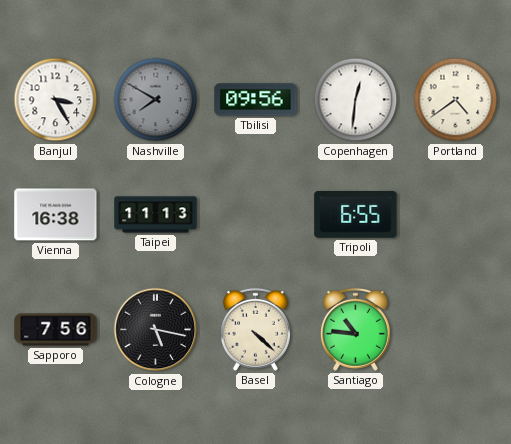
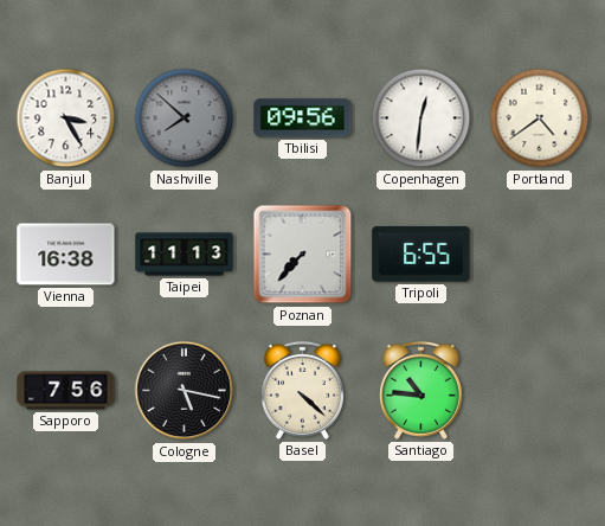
Nashville: 7:50 -> 7:52
Poznan: none -> 7:37
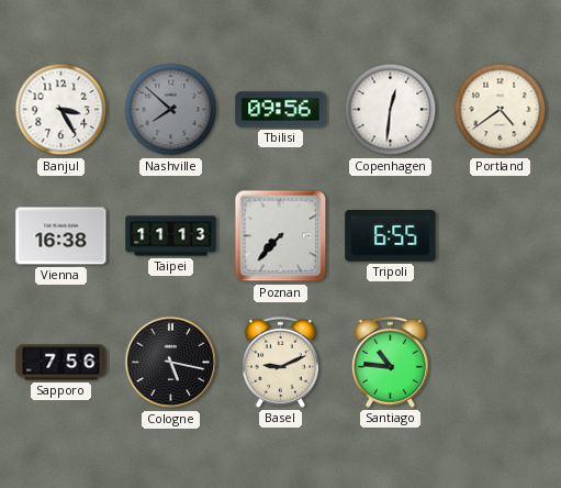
Basel: 4:22 -> 9:11
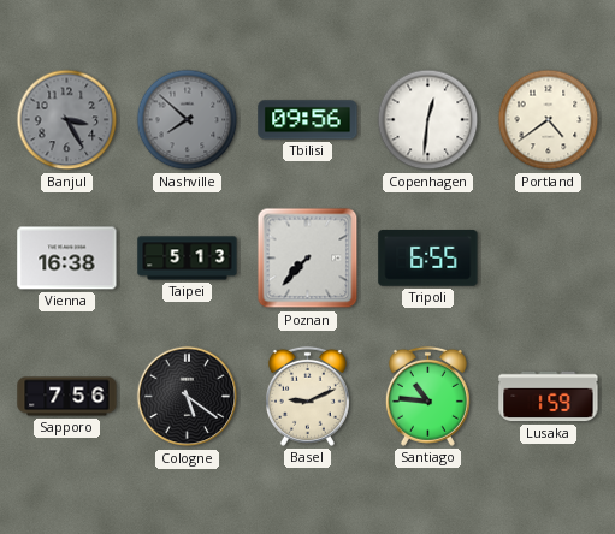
Banjul dial: white -> grey
Taipei: 11:13 -> 5:13
Cologne: 5:17 -> 5:21
Lusaka: none -> 1:59
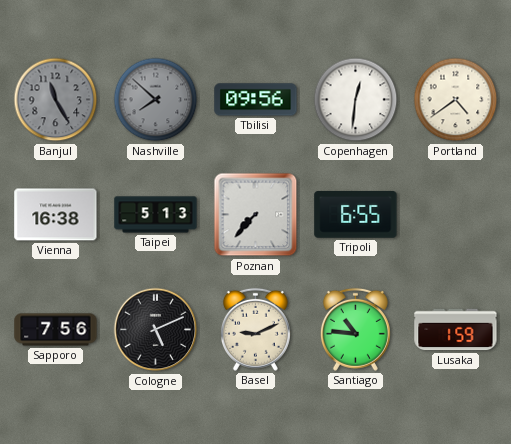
Banjul: 3:25 -> 11:25
Cologne: 5:21 -> 5:11
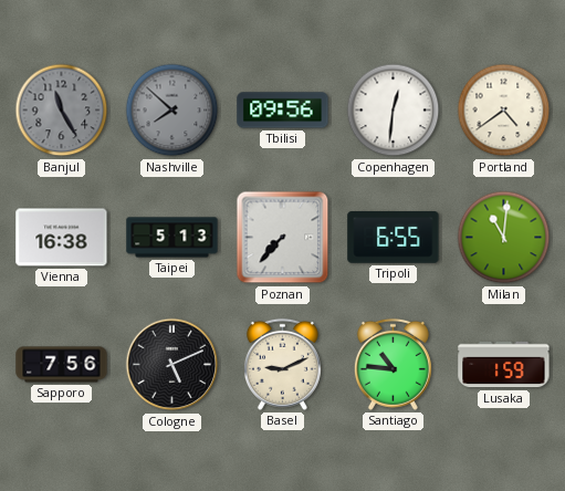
Milan: none -> 11:01
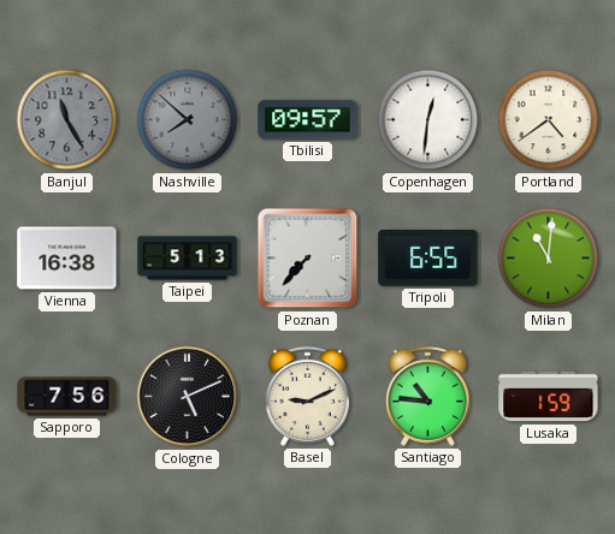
Tbilisi: 09:56 -> 09:57
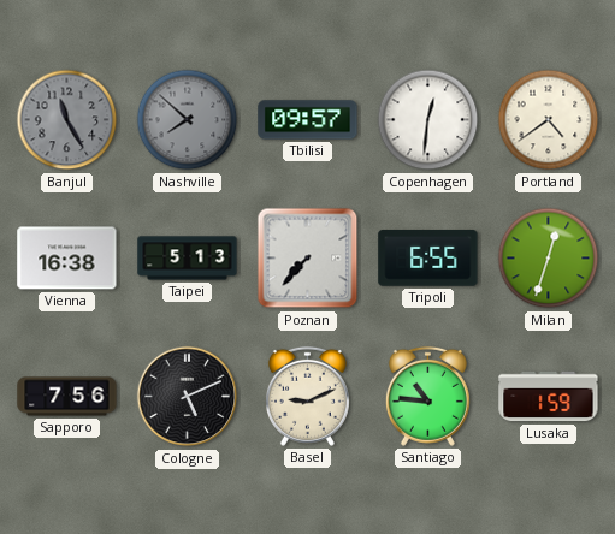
Milan: 11:01 -> 12:33
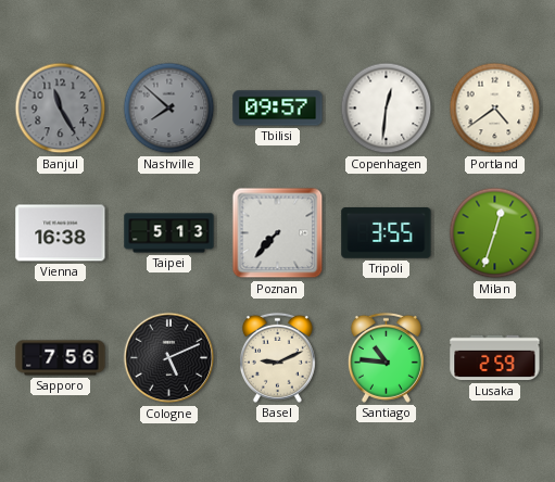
Tripoli: 6:55 -> 3:55
Lusaka: 1:59 -> 2:59
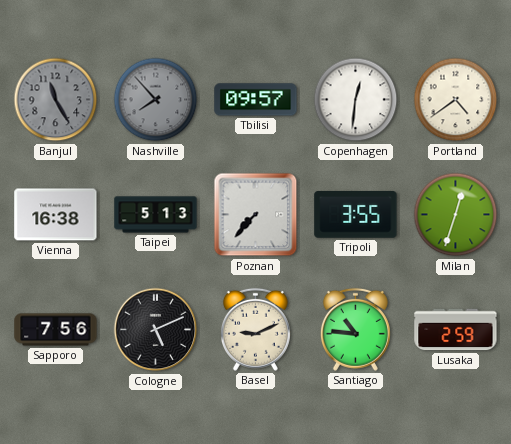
Nashville: 7:52 -> 7:53
